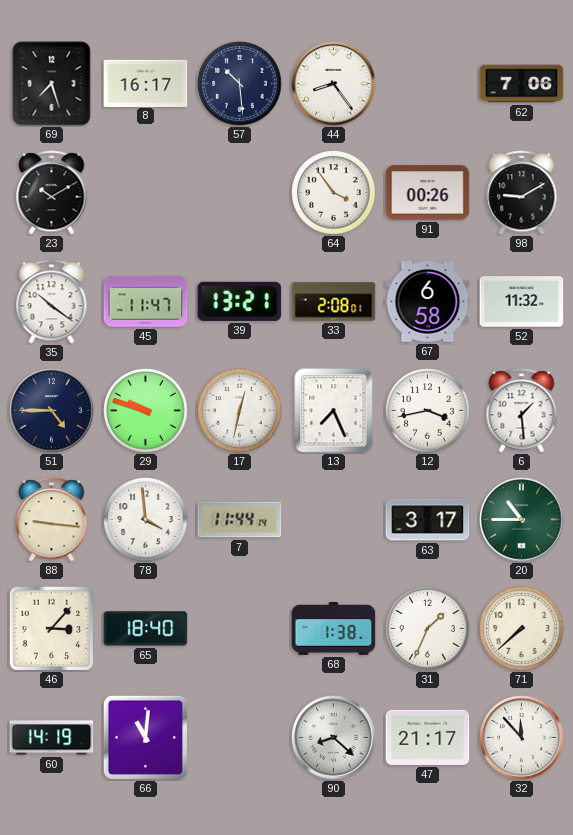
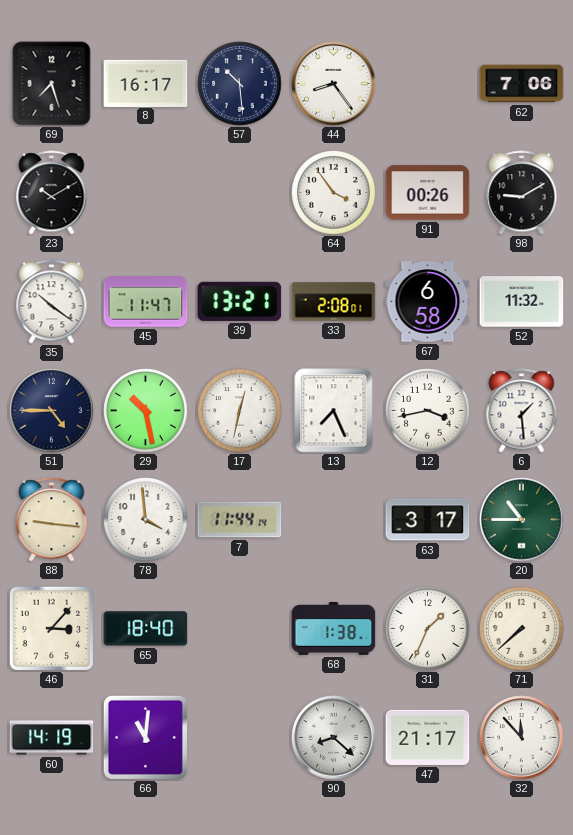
29: 9:48 -> 10:28
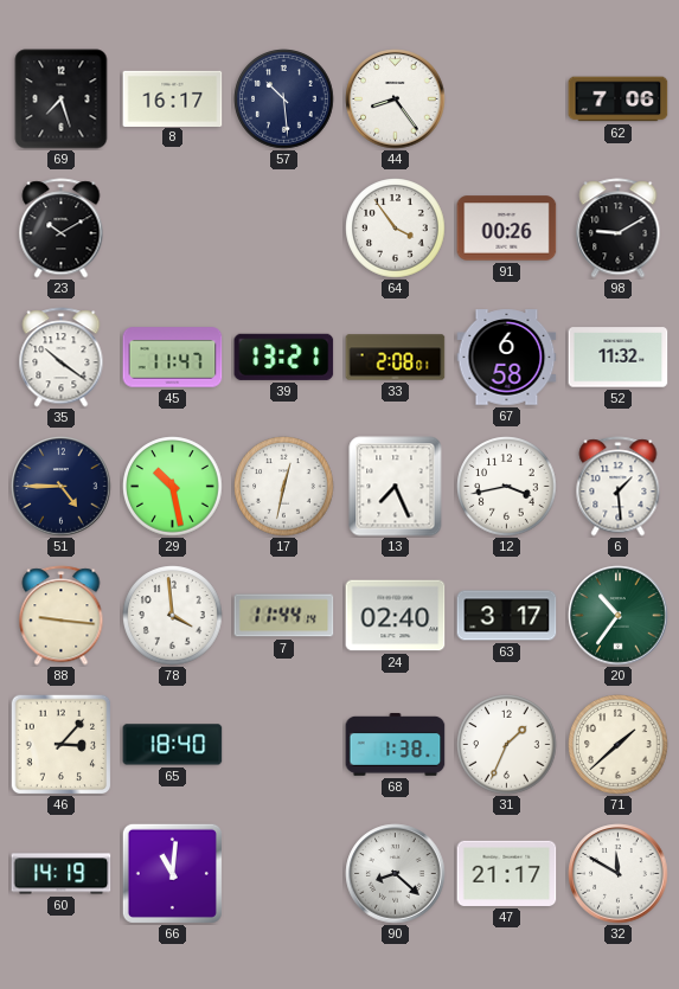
24: none -> 02:40
20: 10:45 -> 10:36
71: 7:38 -> 1:38
32: 11:53 -> 11:50
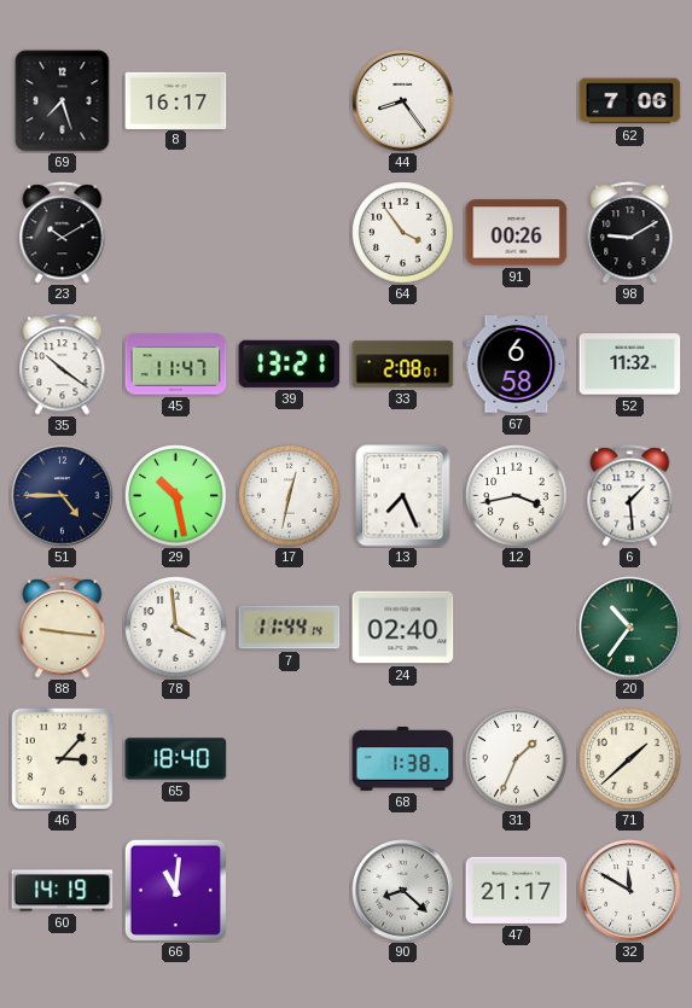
57: 10:29 -> none
63: 3:17 -> none
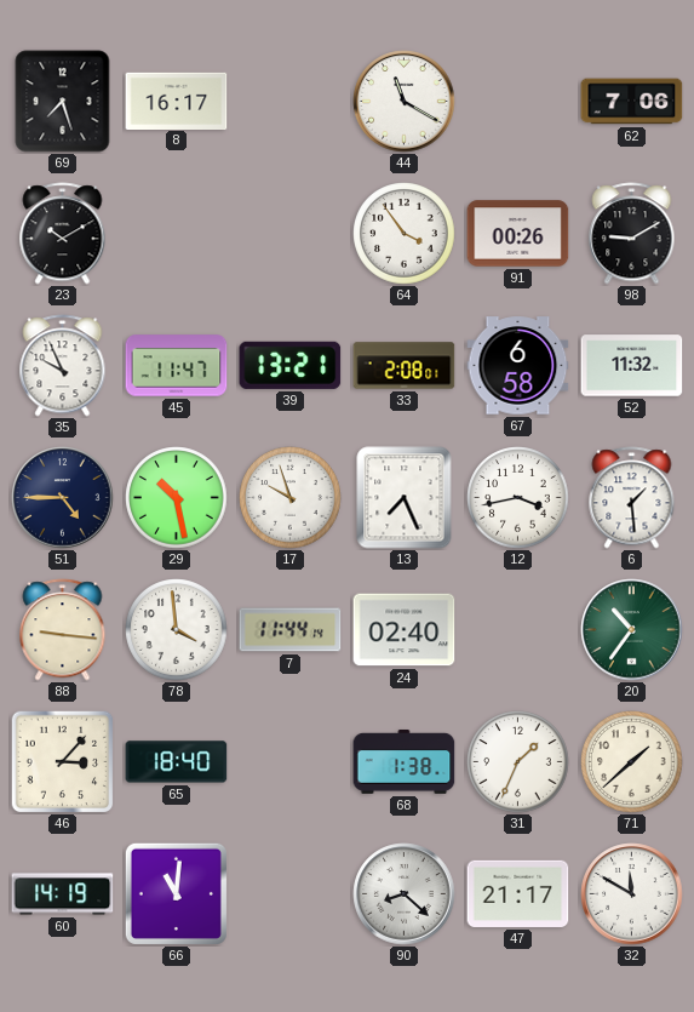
44: 8:24 -> 11:20
35: 10:21 -> 9:56
17: 12:32 -> 9:57
